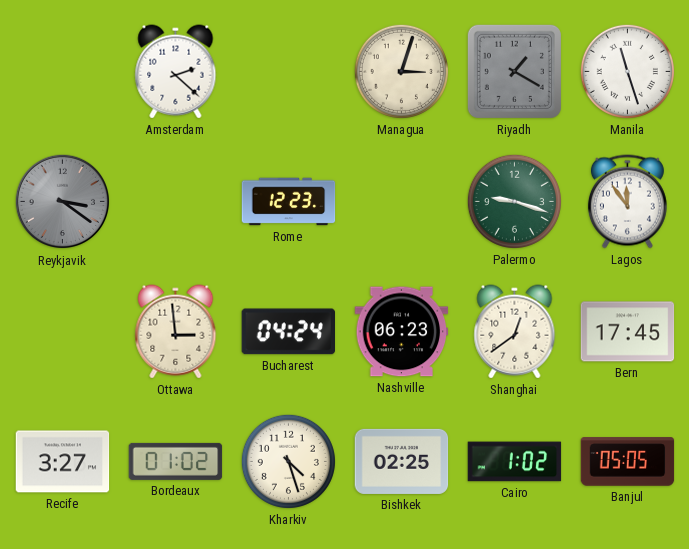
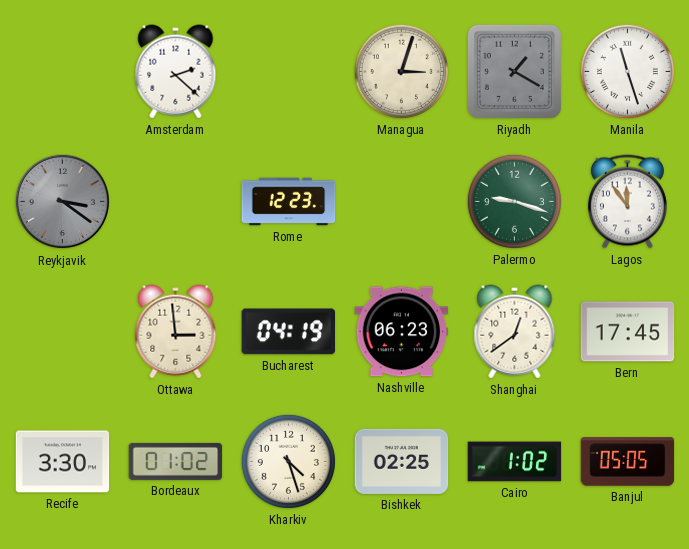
Bucharest: 04:24 -> 04:19
Recife: 3:27 -> 3:30
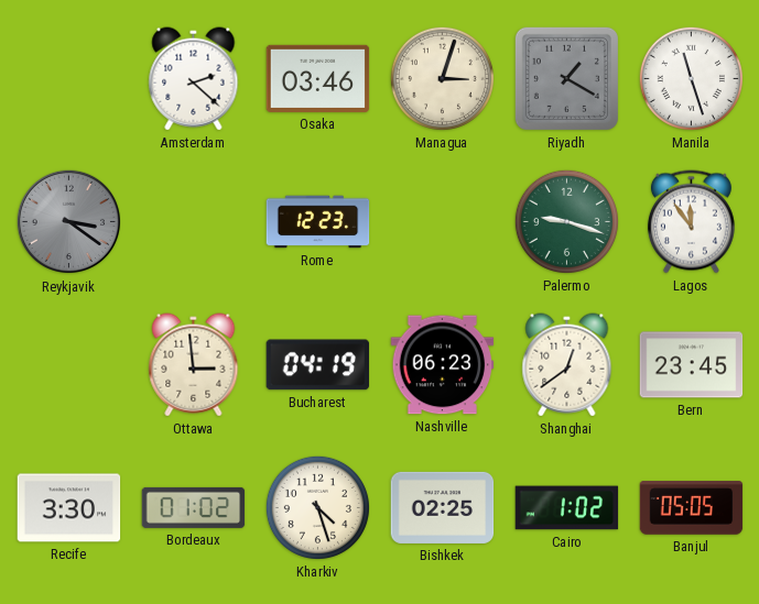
Osaka: none -> 03:46
Bern: 17:45 -> 23:45
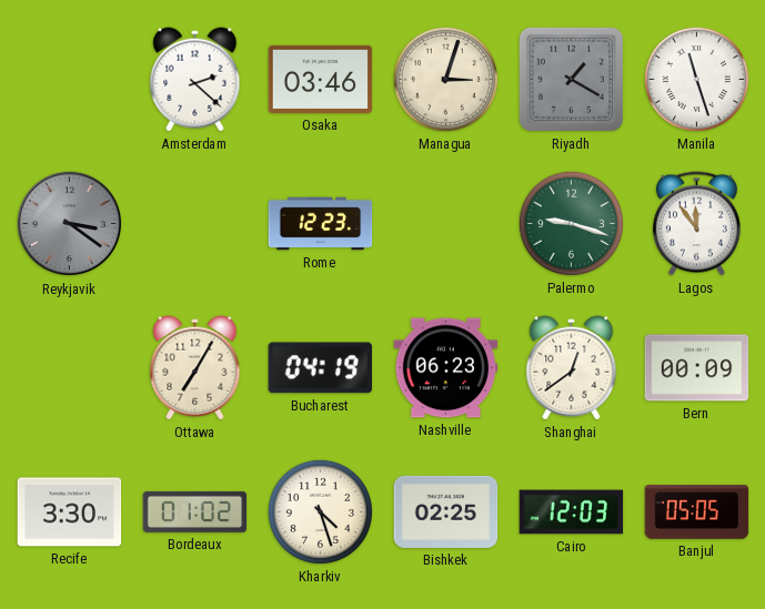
Ottawa: 2:59 -> 7:05
Bern: 23:45 -> 00:09
Cairo: 1:02 -> 12:03
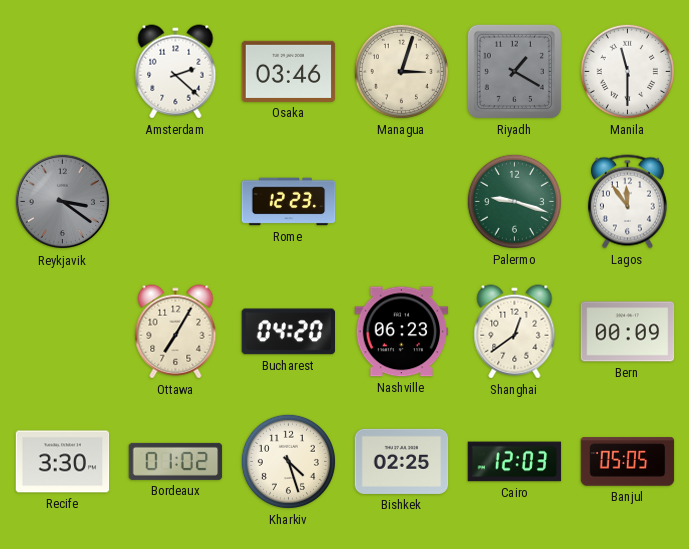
Manila: 11:27 -> 11:30
Bucharest: 04:19 -> 04:20
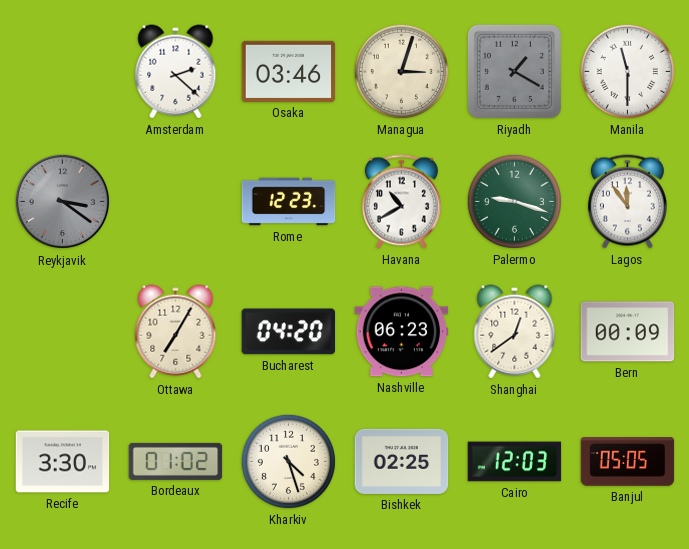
Havana: none -> 10:40
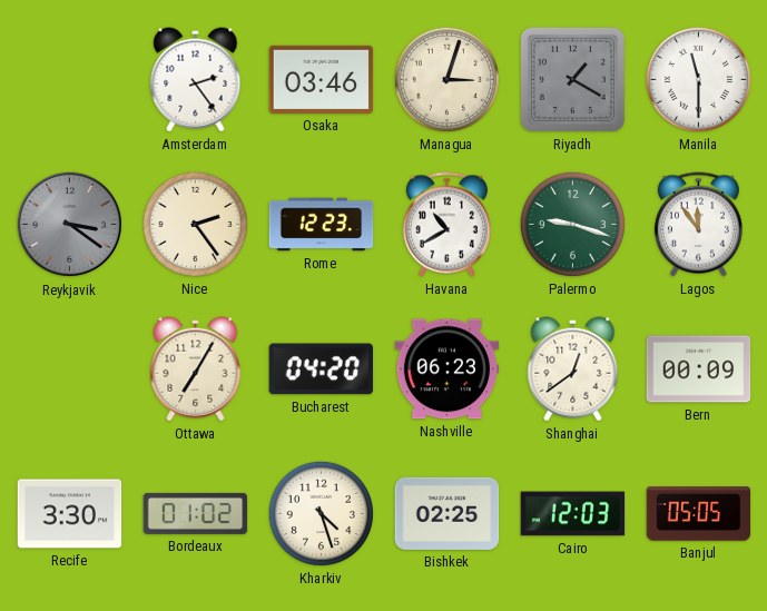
Amsterdam: 2:22 -> 2:24
Nice: none -> 2:24
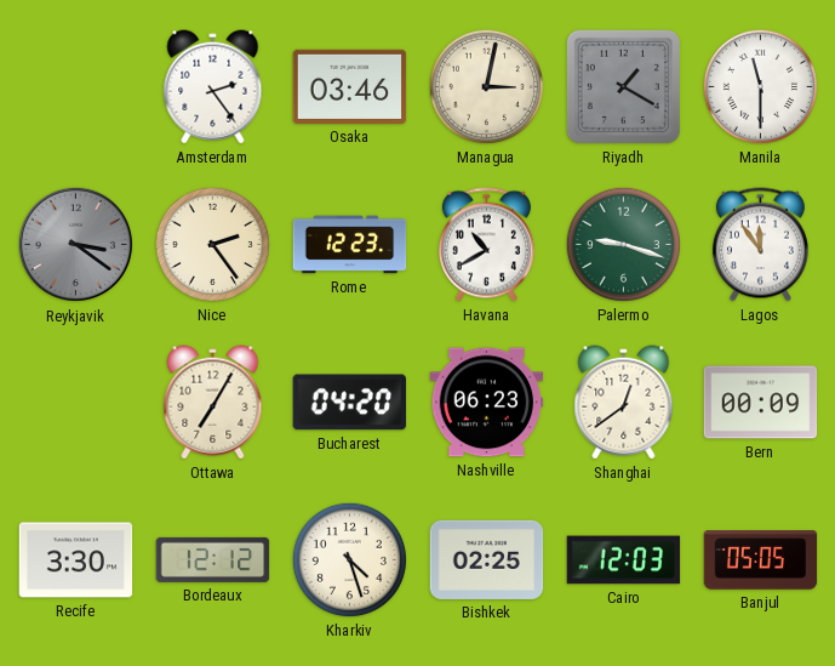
Managua: 3:03 -> 3:02
Bordeaux: 01:02 -> 12:12
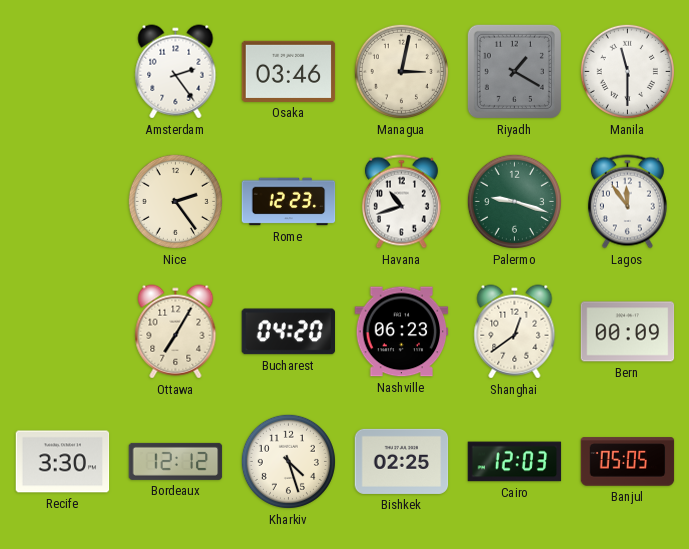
Reykjavik: 3:21 -> none
Havana: 10:40 -> 10:42
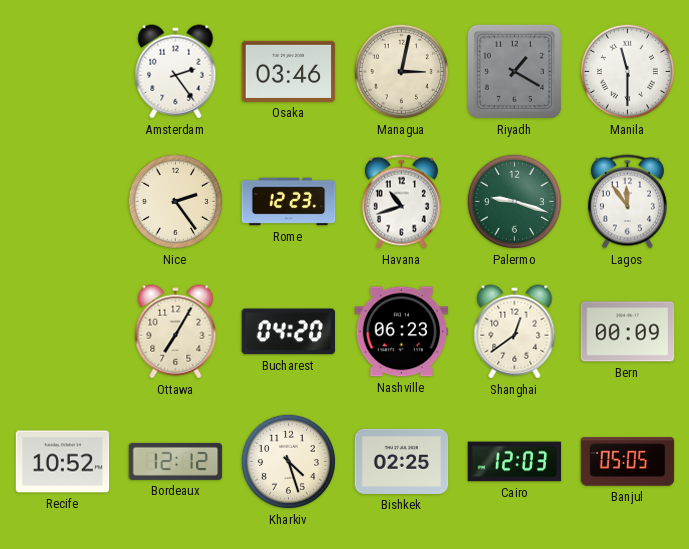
Recife: 3:30 -> 10:52
